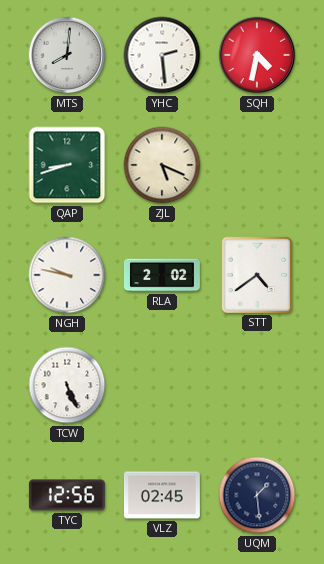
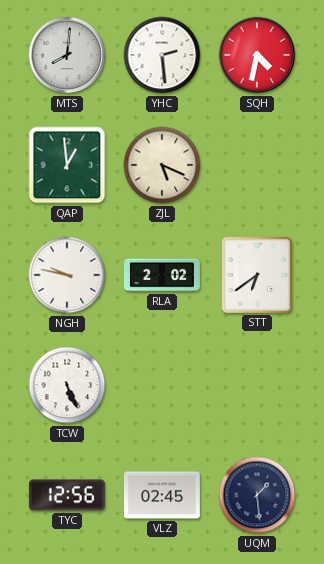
QAP: 8:42 -> 12:59
STT: 4:39 -> 6:39
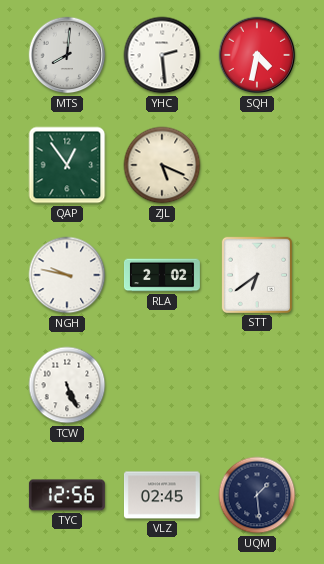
QAP: 12:59 -> 12:54
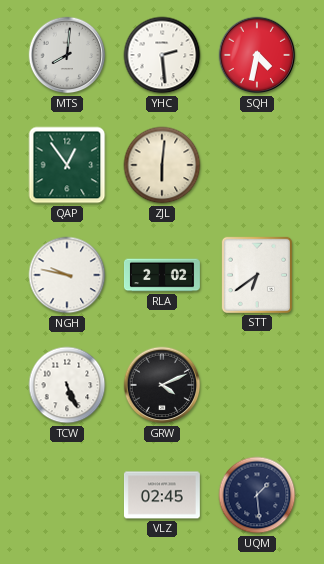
ZJL: 5:19 -> 6:01
GRW: none -> 4:11
TYC: 12:56 -> none
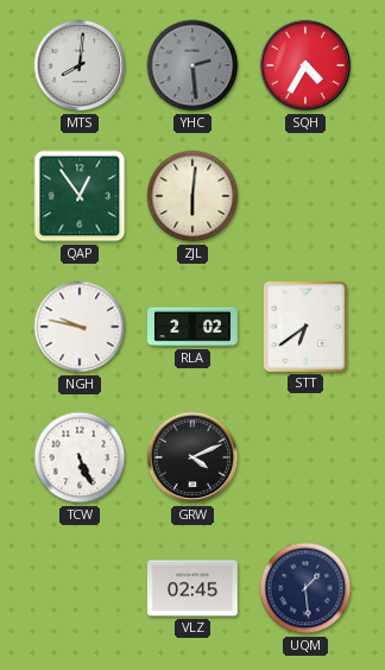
YHC dial: white -> grey
SQH: 4:32 -> 4:35
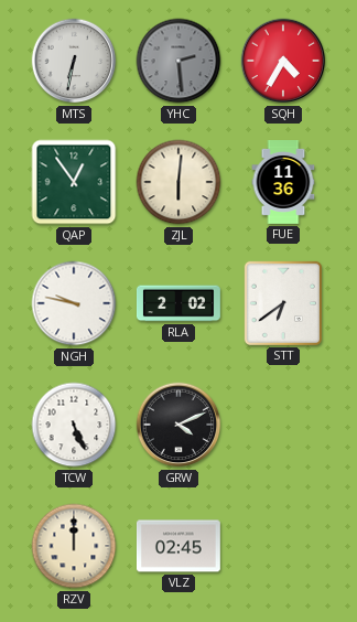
MTS: 8:01 -> 6:32
FUE: none -> 11:36
RZV: none -> 12:00
UQM: 1:29 -> none
